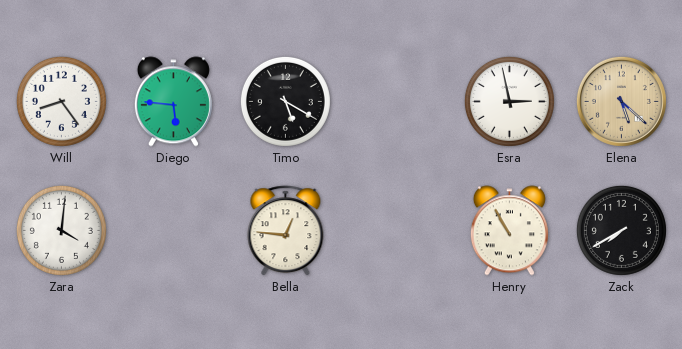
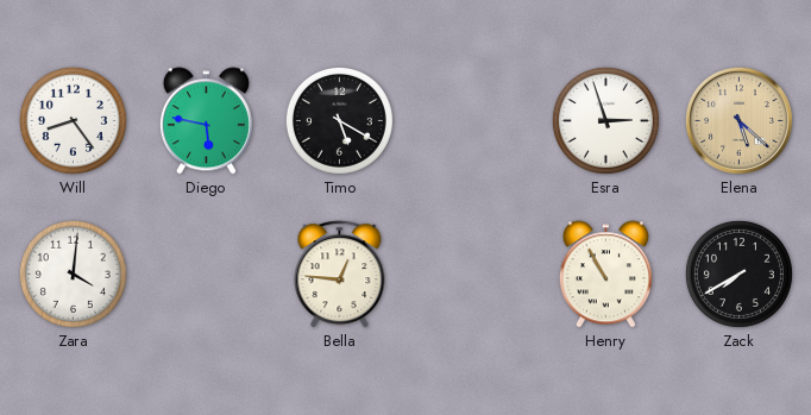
Diego: 5:46 -> 5:47
Esra: 2:58 -> 2:57
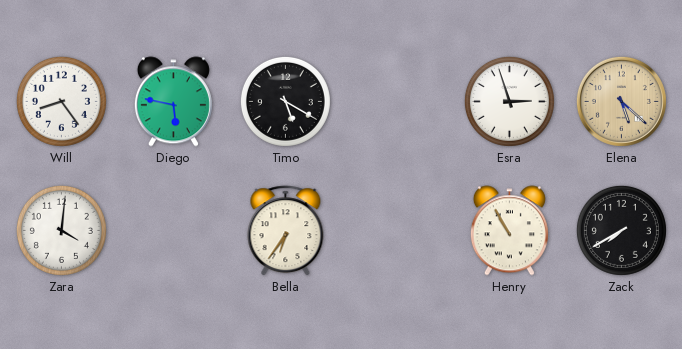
Bella: 12:46 -> 6:36
